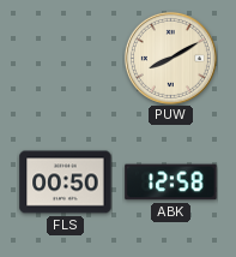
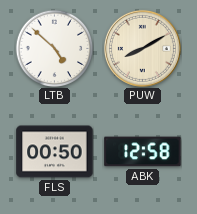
LTB: none -> 4:52
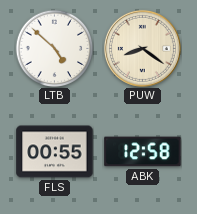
PUW: 8:10 -> 8:21
FLS: 00:50 -> 00:55
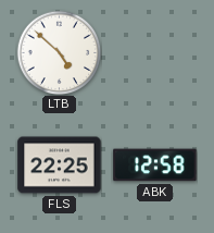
PUW: 8:21 -> none
FLS: 00:55 -> 22:25
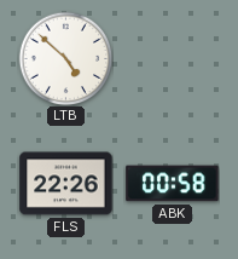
FLS: 22:25 -> 22:26
ABK: 12:58 -> 00:58
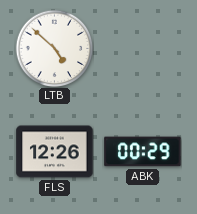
FLS: 22:26 -> 12:26
ABK: 00:58 -> 00:29
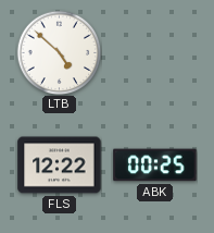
FLS: 12:26 -> 12:22
ABK: 00:29 -> 00:25
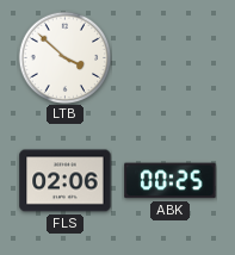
LTB: 4:52 -> 3:52
FLS: 12:22 -> 02:06
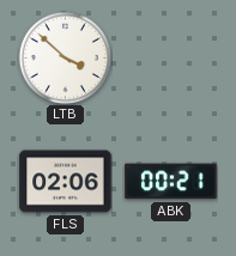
ABK: 00:25 -> 00:21
